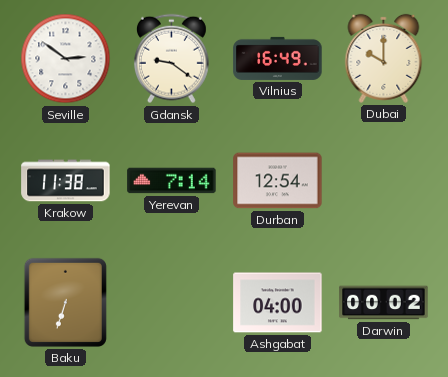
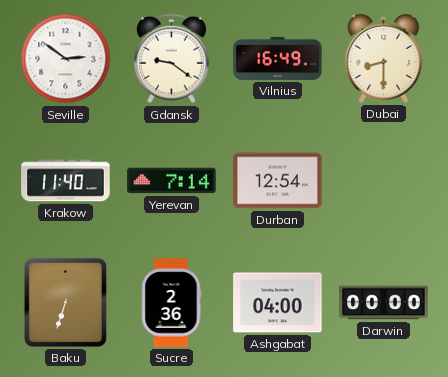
Dubai: 10:00 -> 8:30
Krakow: 11:38 -> 11:40
Sucre: none -> 2:36
Darwin: 00:02 -> 00:00
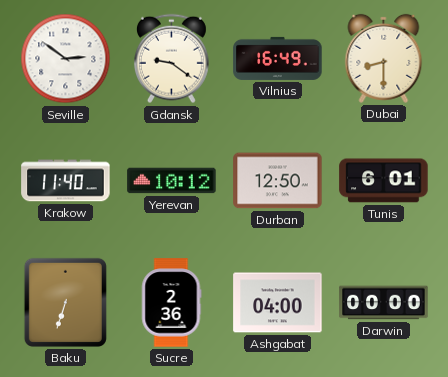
Yerevan: 7:14 -> 10:12
Durban: 12:54 -> 12:50
Tunis: none -> 6:01
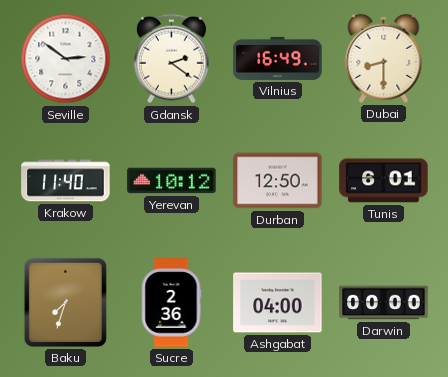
Gdansk: 9:21 -> 2:21
Baku: 6:33 -> 7:33
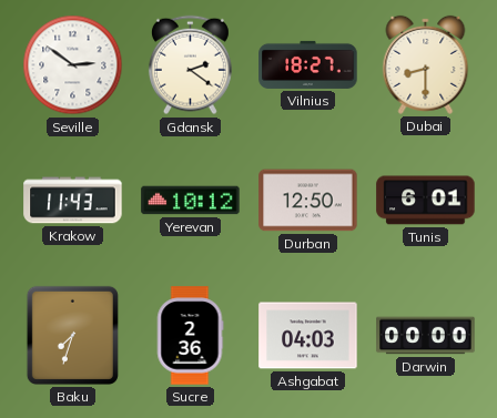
Vilnius: 16:49 -> 18:27
Krakow: 11:40 -> 11:43
Ashgabat: 04:00 -> 04:03
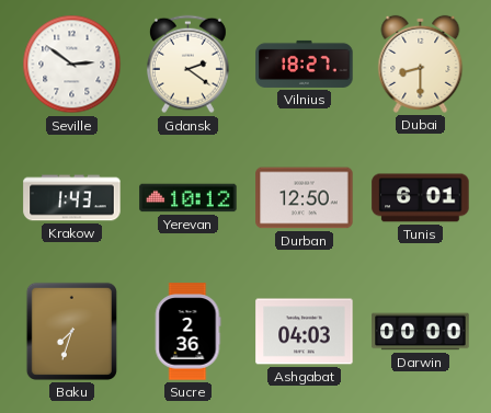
Krakow: 11:43 -> 1:43
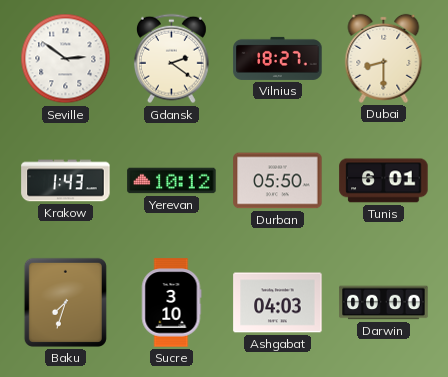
Durban: 12:50 -> 05:50
Sucre: 2:36 -> 3:10
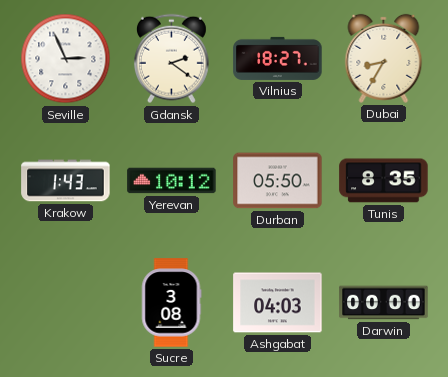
Seville: 2:51 -> 2:56
Dubai: 8:30 -> 8:35
Tunis: 6:01 -> 8:35
Baku: 7:33 -> none
Sucre: 3:10 -> 3:08
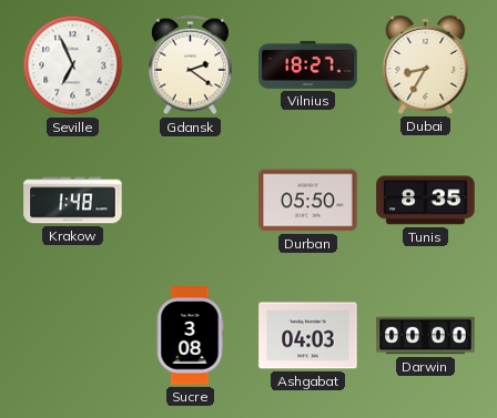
Seville: 2:56 -> 6:56
Krakow: 1:43 -> 1:48
Yerevan: 10:12 -> none
